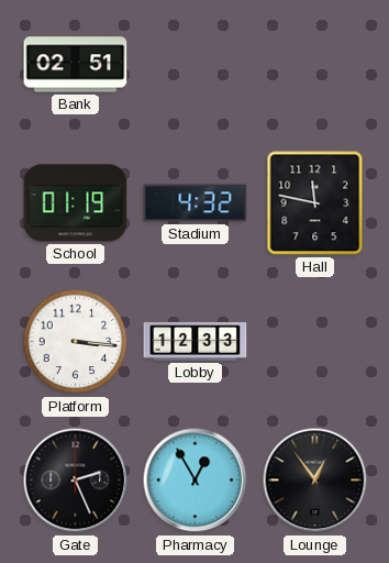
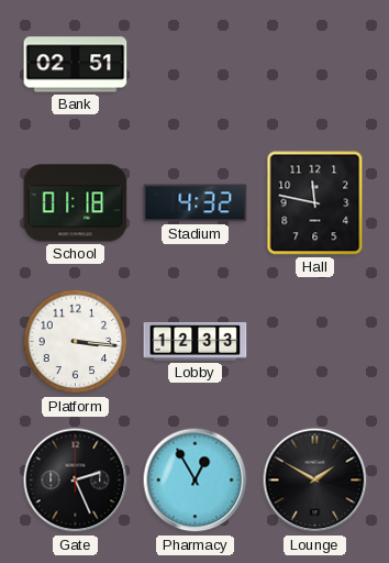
School: 01:19 -> 01:18
Lounge: 12:54 -> 1:50
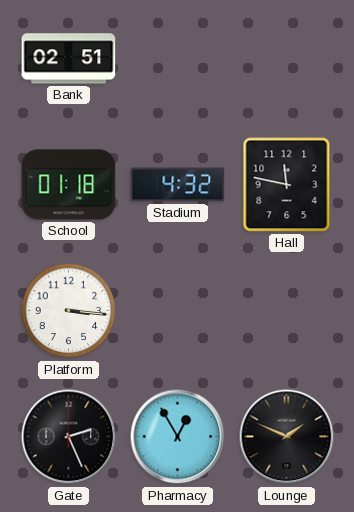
Lobby: 12:33 -> none
Lounge: 1:50 -> 1:49
